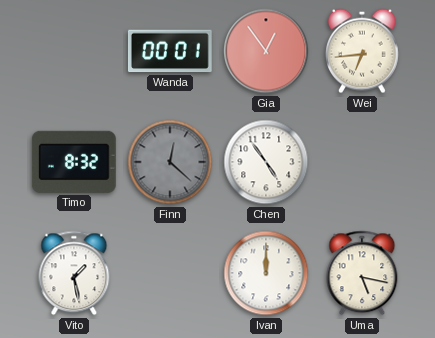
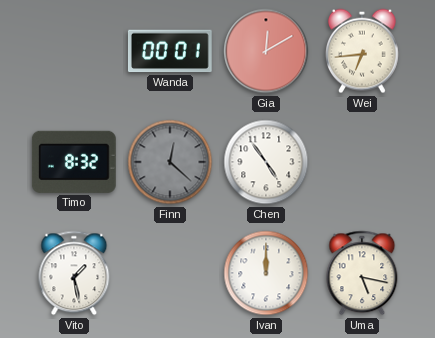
Gia: 12:54 -> 12:10
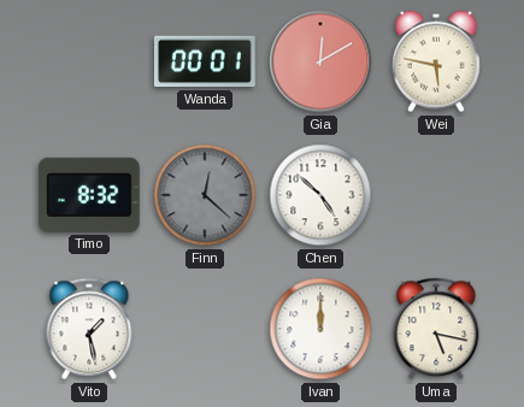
Wei: 6:44 -> 5:47
Chen: 4:54 -> 4:52
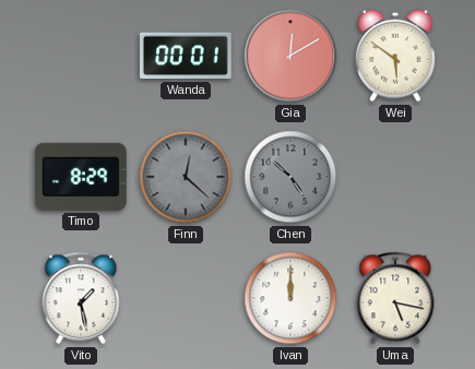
Wei: 5:47 -> 5:51
Timo: 8:32 -> 8:29
Chen dial: white -> grey
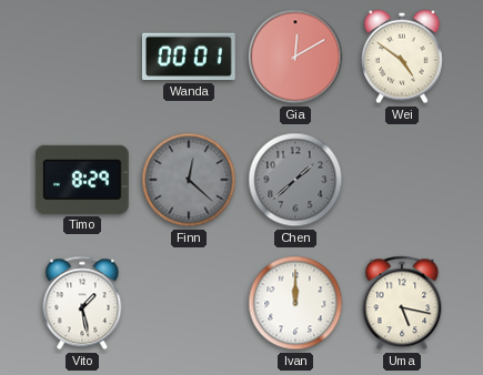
Wei: 5:51 -> 4:51
Chen: 4:52 -> 1:38
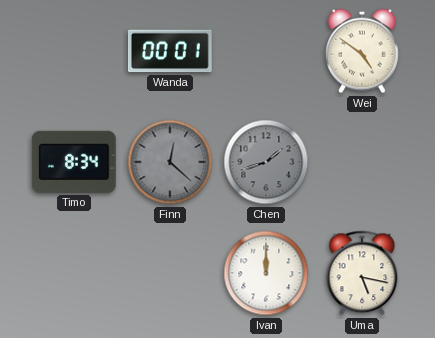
Gia: 12:10 -> none
Timo: 8:29 -> 8:34
Chen: 1:38 -> 1:42
Vito: 1:28 -> none
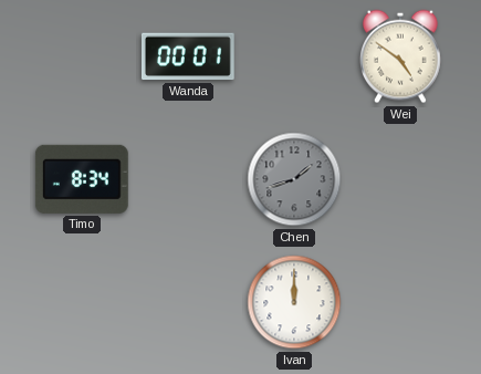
Finn: 12:22 -> none
Uma: 5:17 -> none
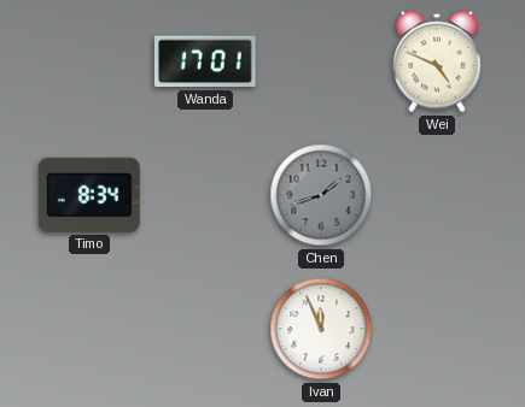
Wanda: 00:01 -> 17:01
Wei: 4:51 -> 4:49
Ivan: 12:00 -> 11:56
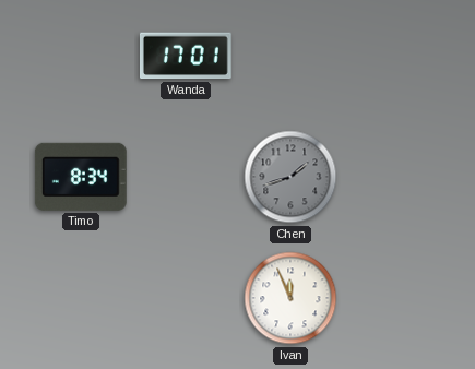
Wei: 4:49 -> none
